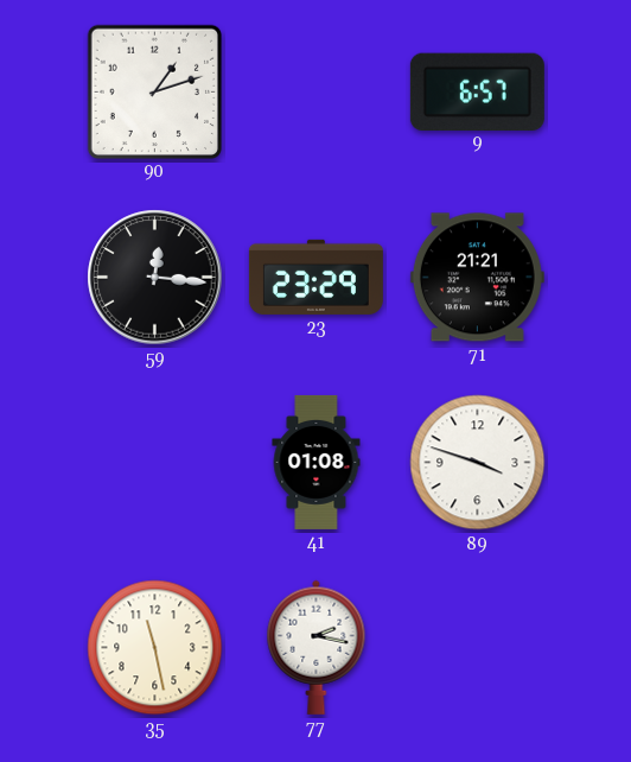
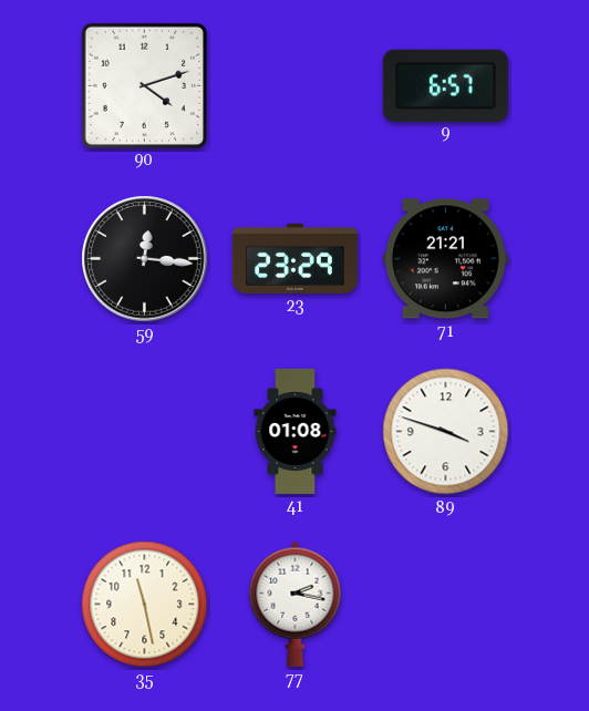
90: 1:12 -> 4:12
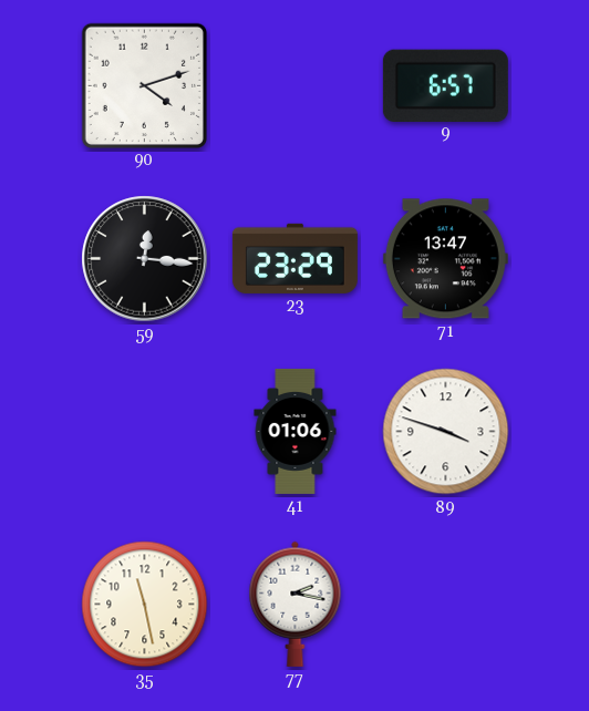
71: 21:21 -> 13:47
41: 01:08 -> 01:06
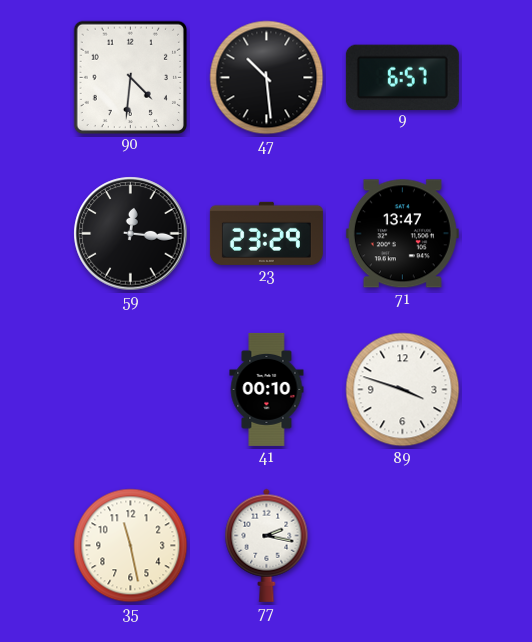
90: 4:12 -> 4:31
47: none -> 10:29
41: 01:06 -> 00:10
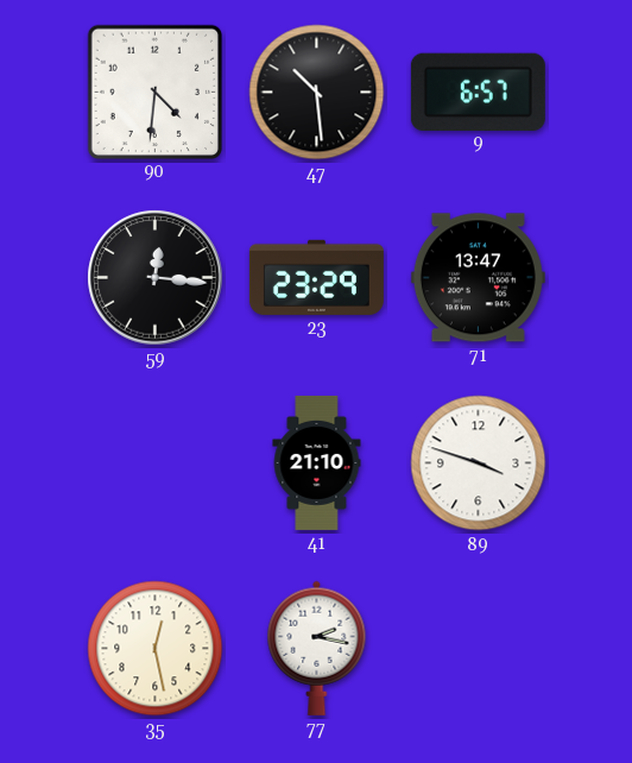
41: 00:10 -> 21:10
35: 11:28 -> 12:28
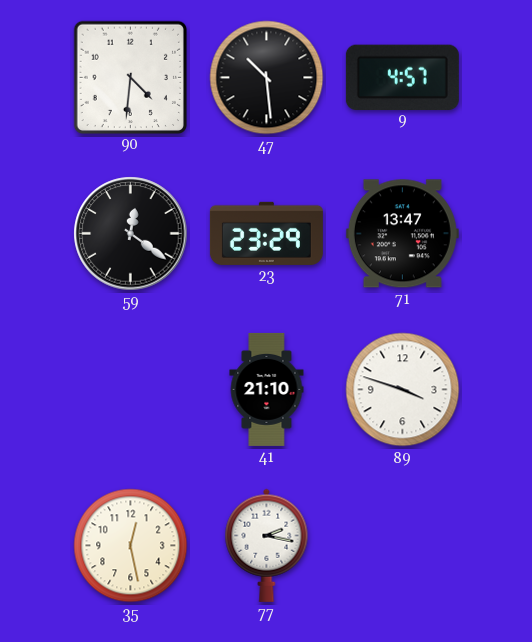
9: 6:57 -> 4:57
59: 12:16 -> 12:21
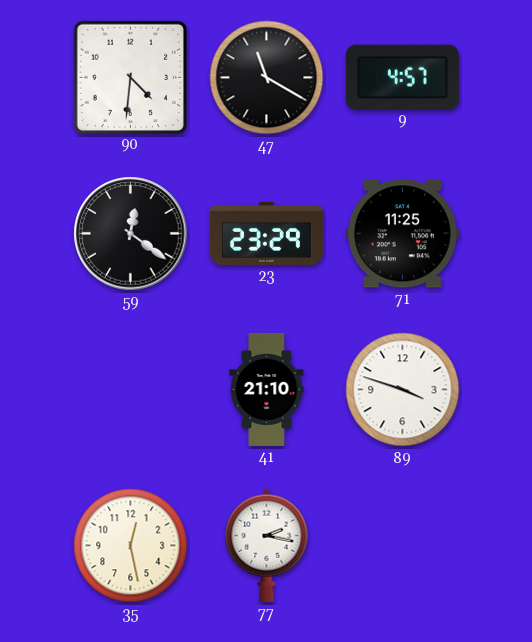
47: 10:29 -> 11:20
71: 13:47 -> 11:25
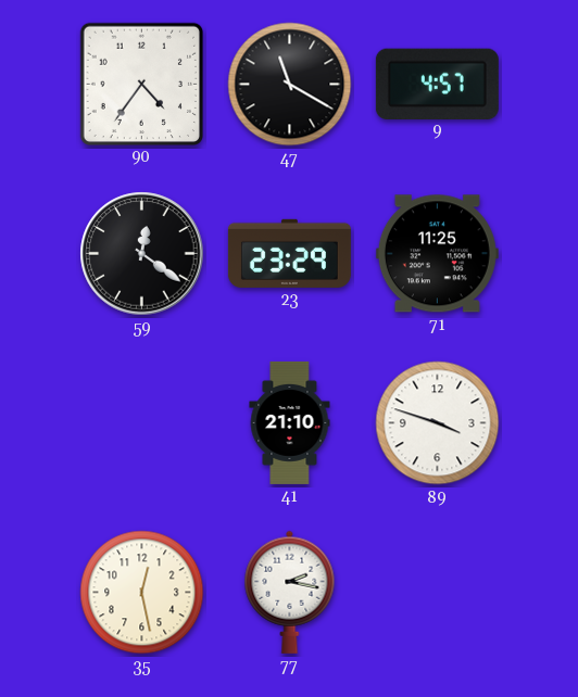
90: 4:31 -> 4:36
